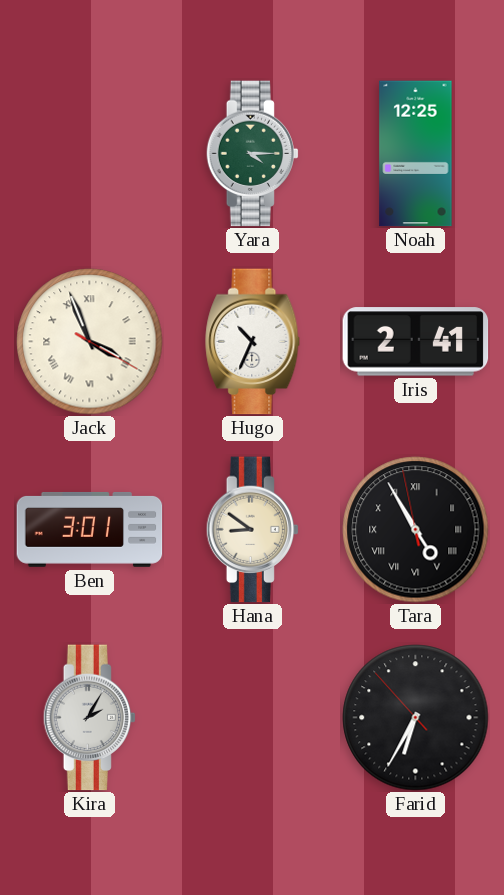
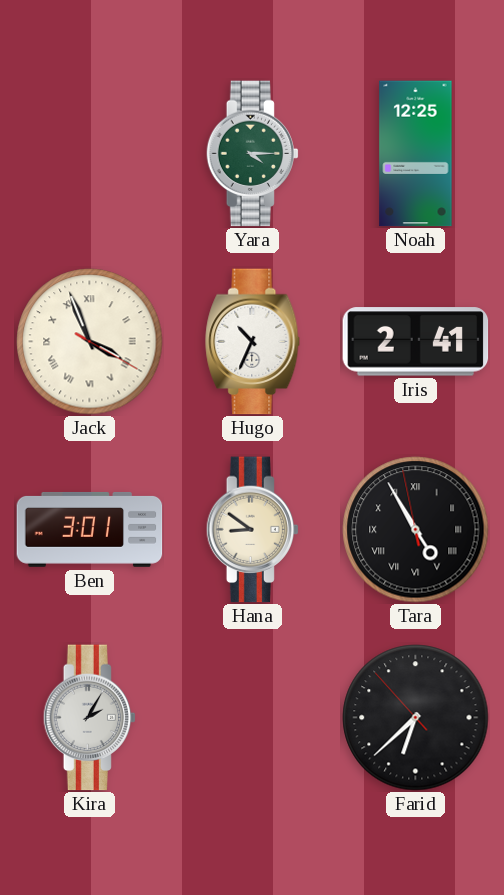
Farid: 6:34 -> 6:37
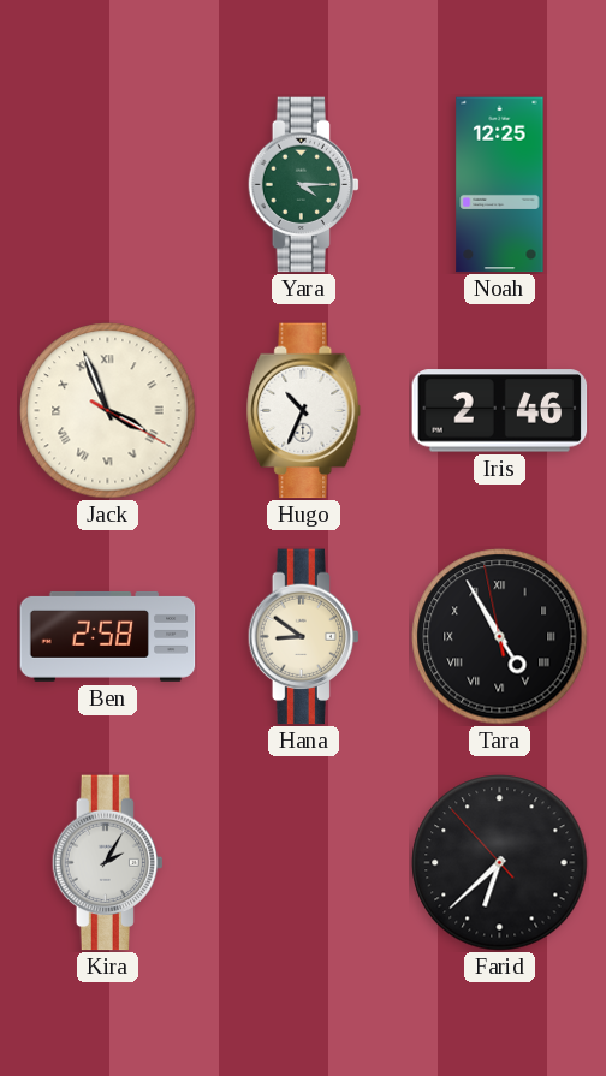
Iris: 2:41 -> 2:46
Ben: 3:01 -> 2:58
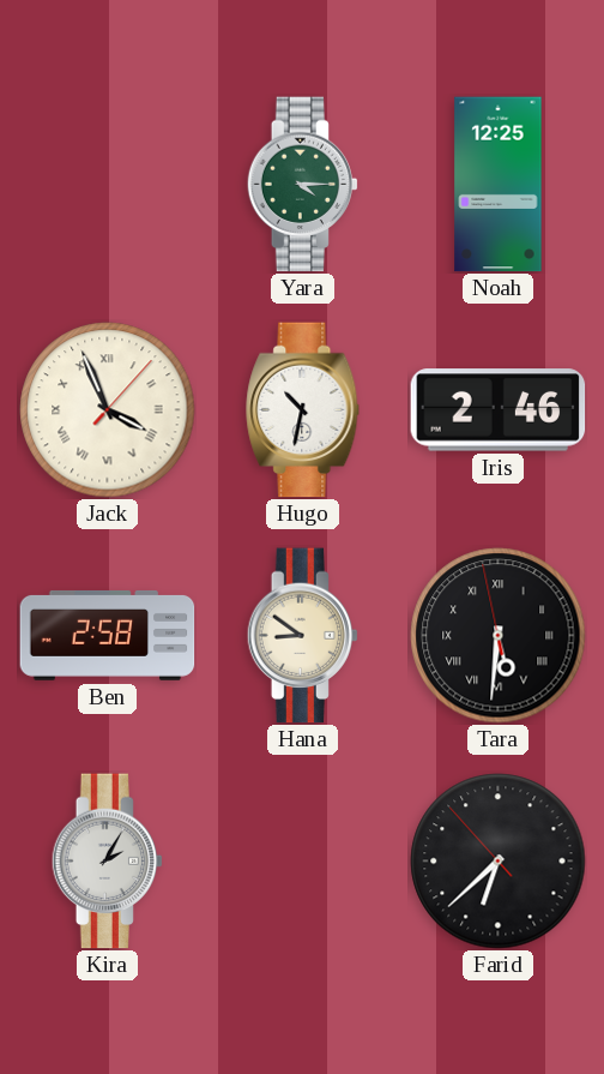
Jack: 3:56:20 -> 3:56:07
Hugo: 10:34 -> 10:32
Tara: 4:54 -> 5:30
